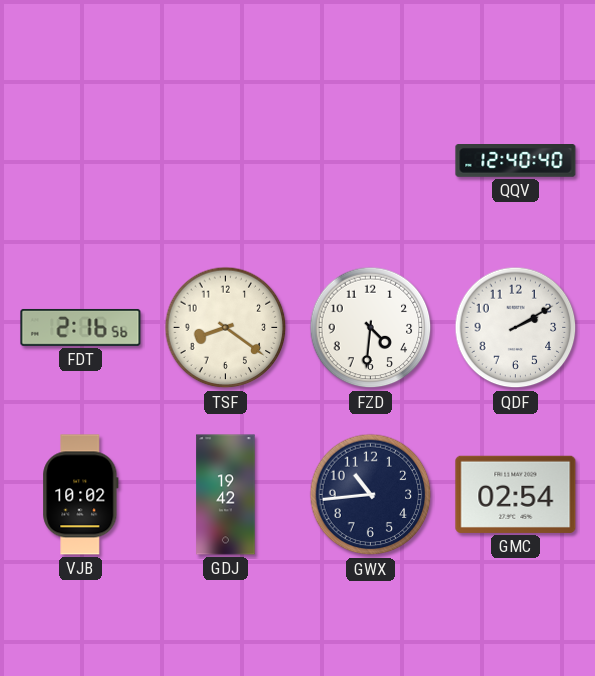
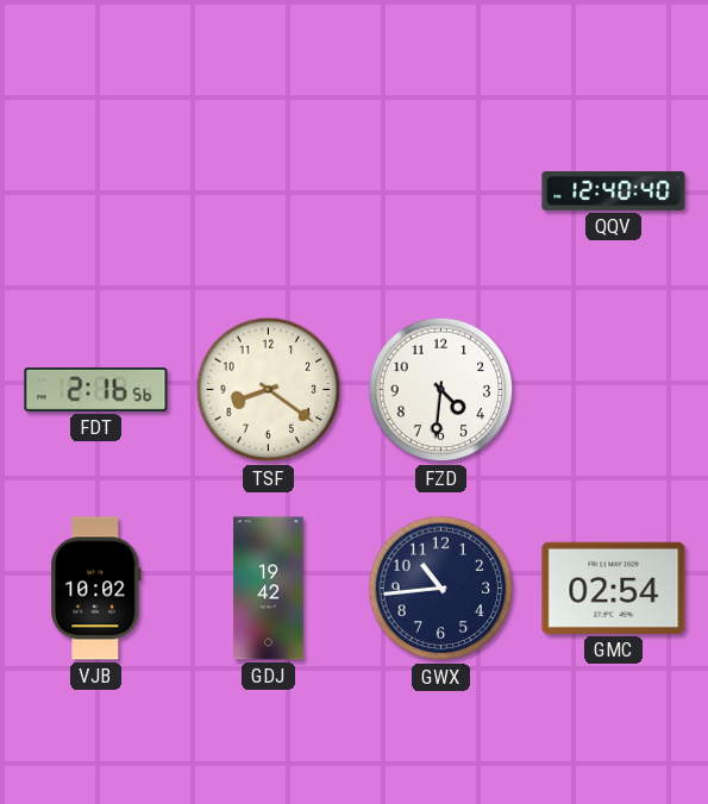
QDF: 2:10 -> none
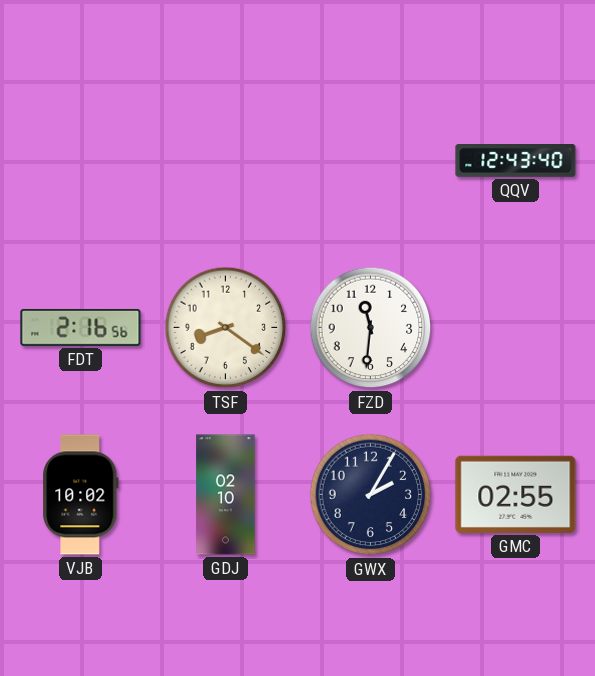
QQV: 12:40 -> 12:43
FZD: 4:31 -> 11:31
GDJ: 19:42 -> 02:10
GWX: 10:44 -> 2:05
GMC: 02:54 -> 02:55
